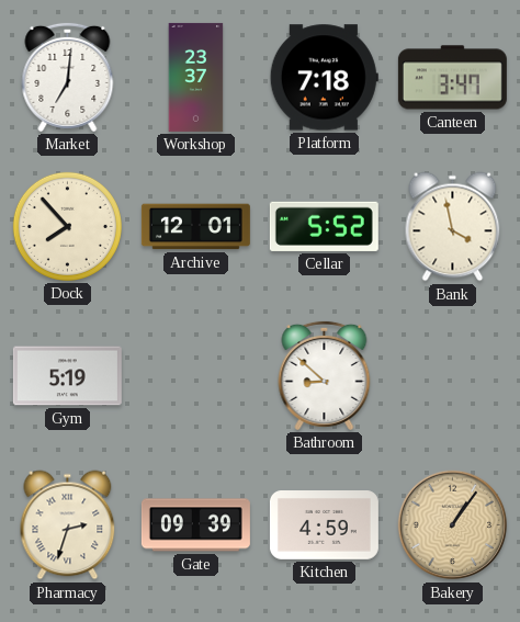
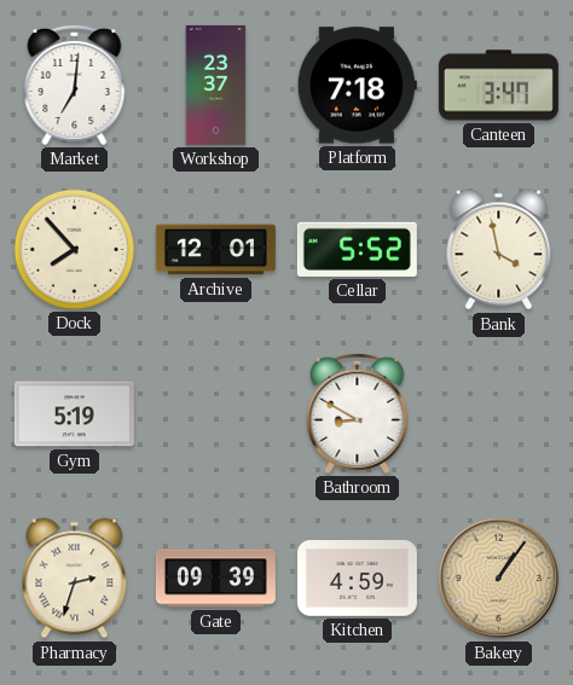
Bathroom: 8:52 -> 8:50
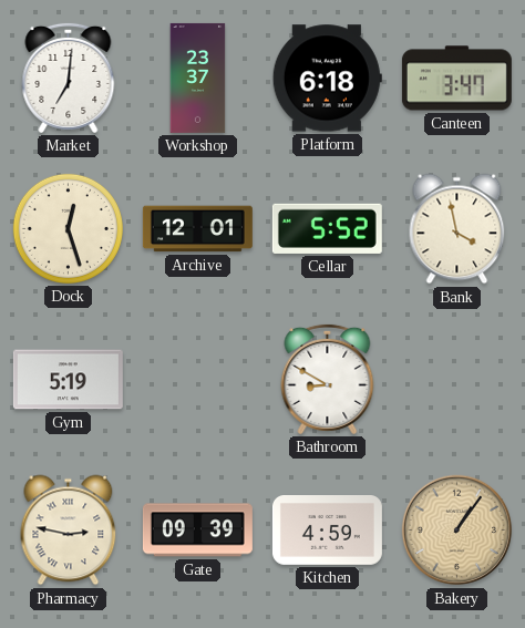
Platform: 7:18 -> 6:18
Dock: 7:53 -> 12:27
Pharmacy: 2:33 -> 2:47
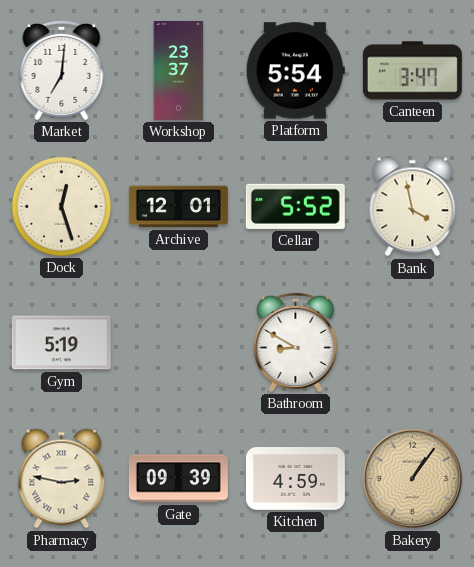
Platform: 6:18 -> 5:54
